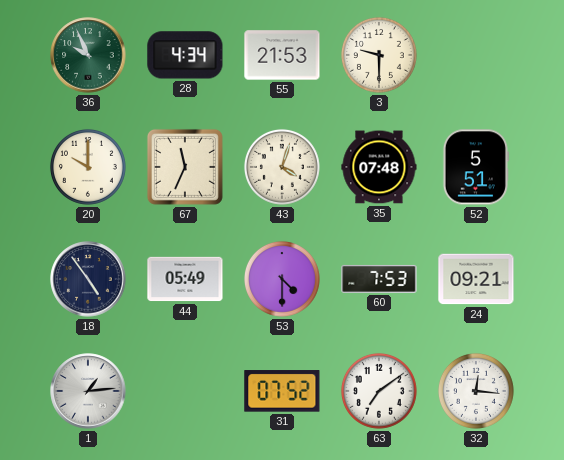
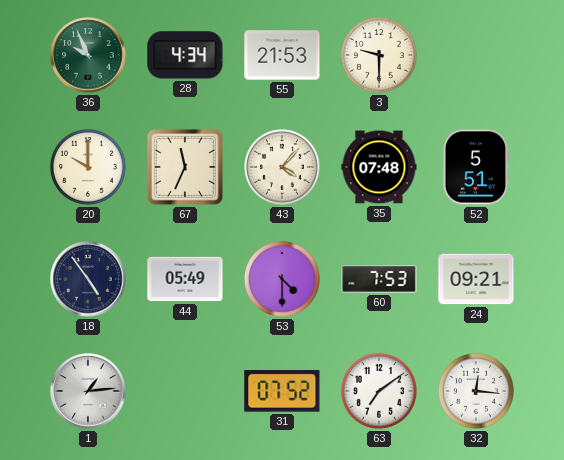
43: 4:03 -> 4:07
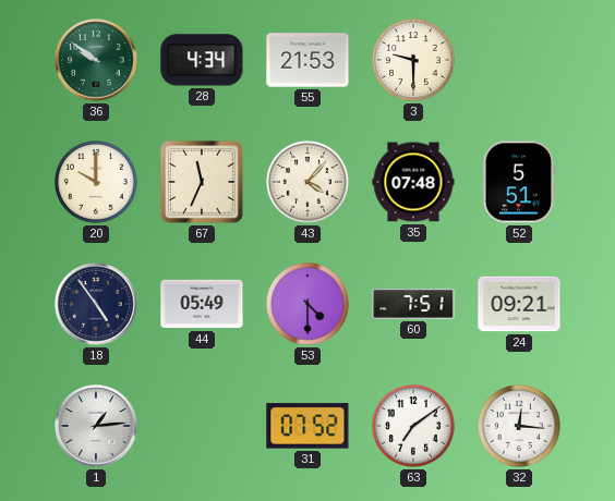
36: 9:56 -> 9:51
60: 7:53 -> 7:51
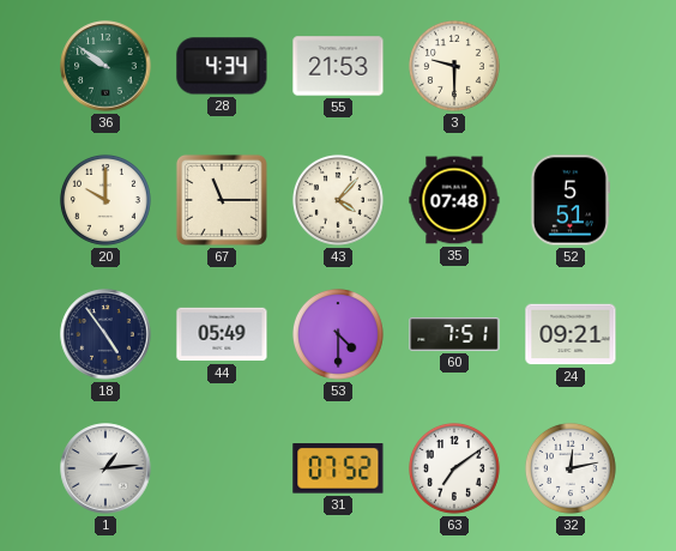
67: 11:34 -> 11:15
32: 12:16 -> 12:13
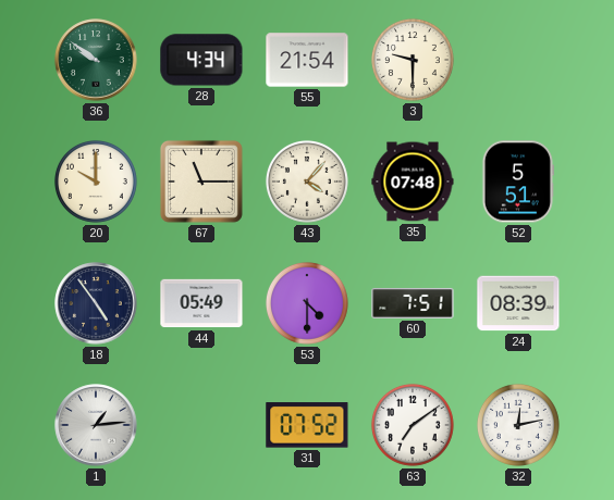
55: 21:53 -> 21:54
24: 09:21 -> 08:39
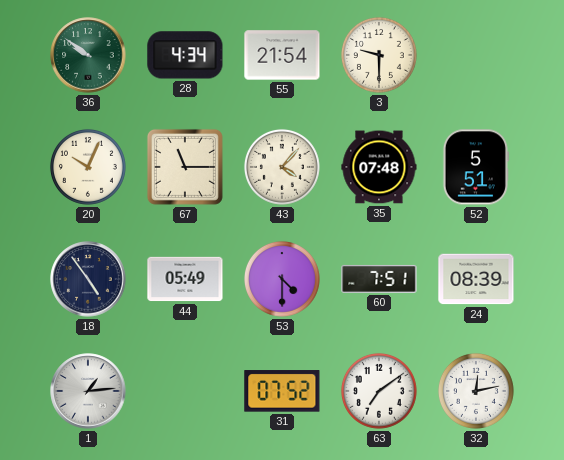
20: 10:00 -> 10:04
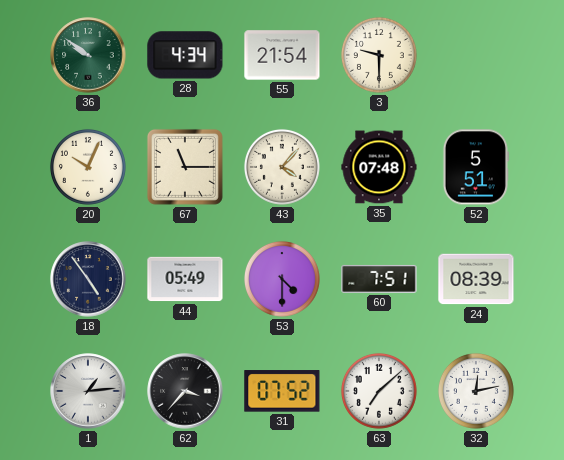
62: none -> 3:37
63: 7:09 -> 7:08
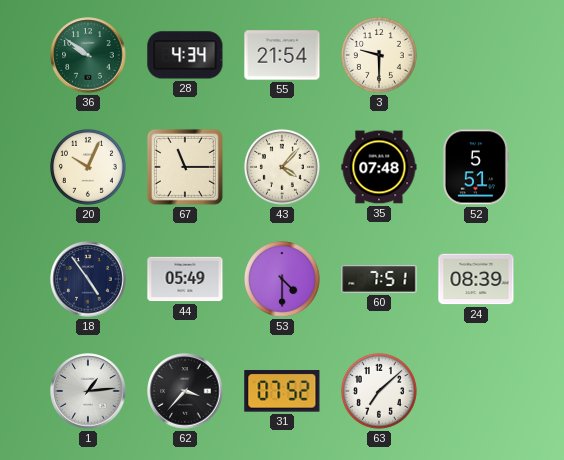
32: 12:13 -> none
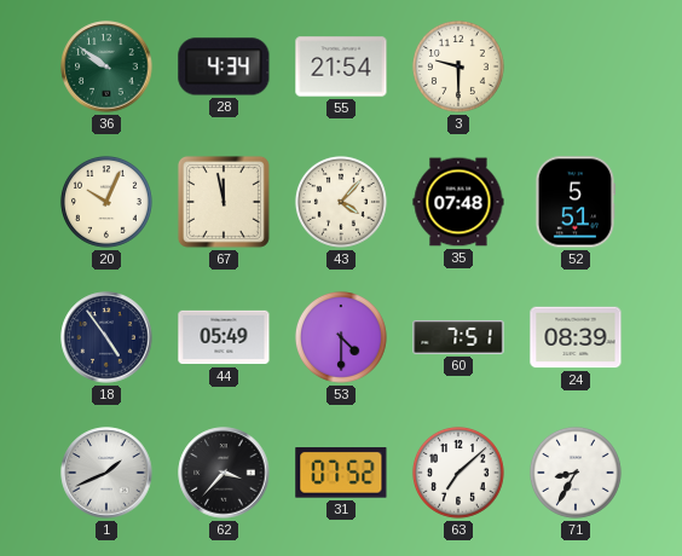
67: 11:15 -> 11:58
1: 1:14 -> 1:41
71: none -> 8:35
